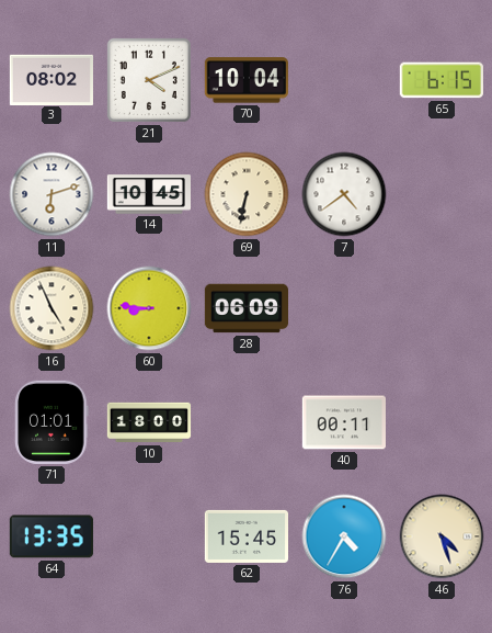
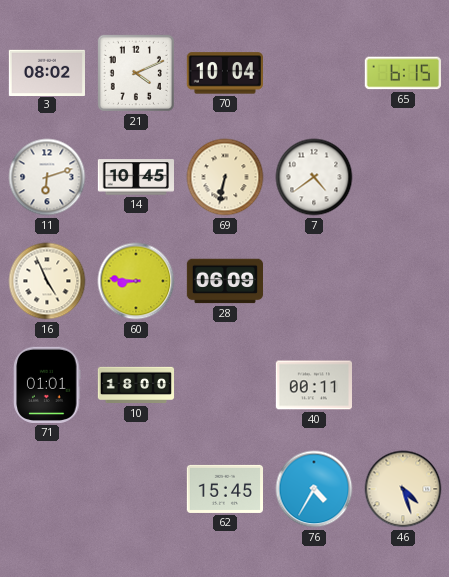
64: 13:35 -> none
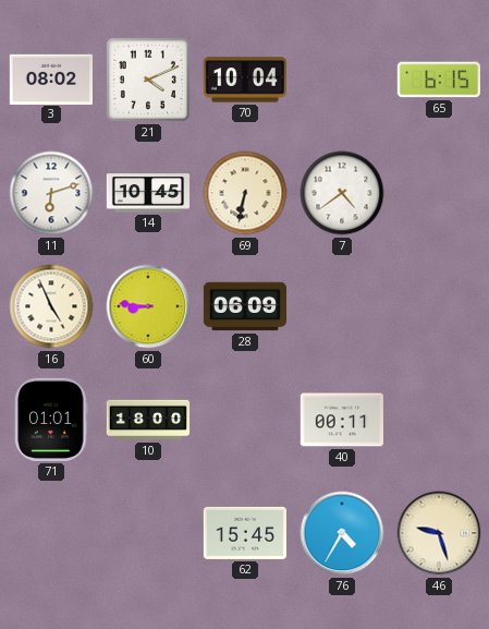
46: 4:27 -> 9:27
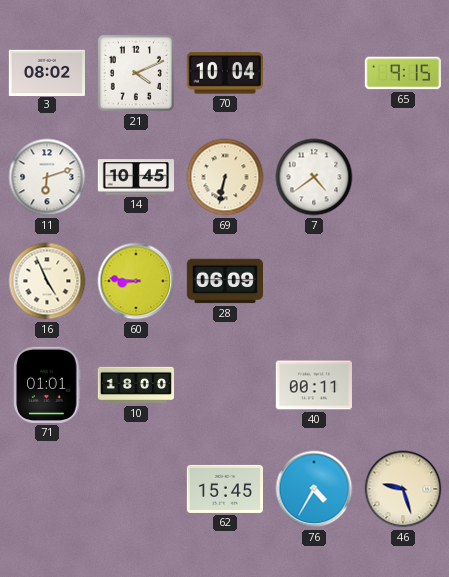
65: 6:15 -> 9:15
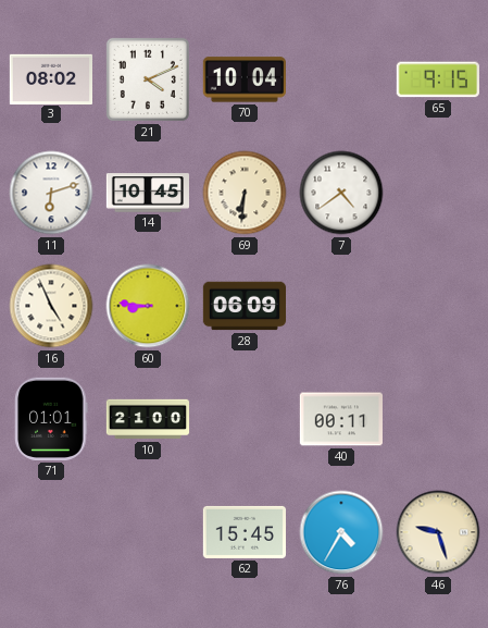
69: 6:32 -> 6:31
10: 18:00 -> 21:00
